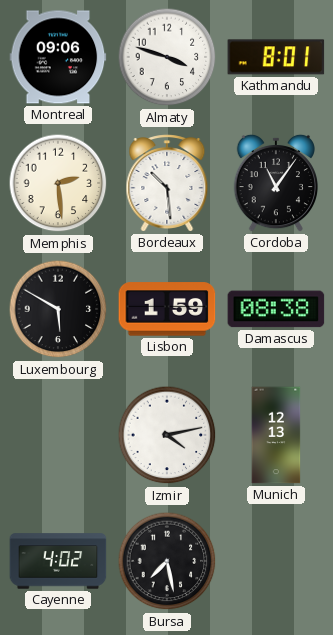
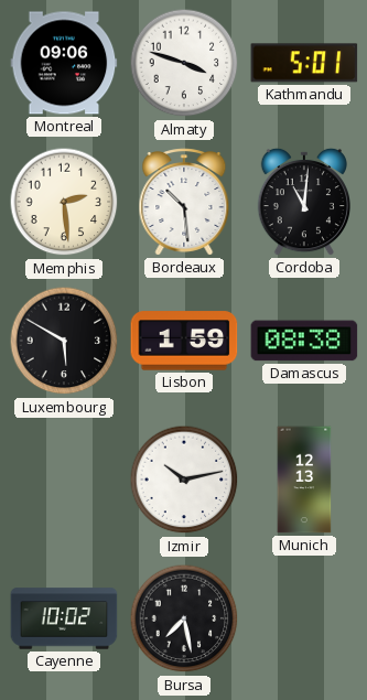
Kathmandu: 8:01 -> 5:01
Cordoba: 11:06 -> 11:01
Izmir: 4:13 -> 10:13
Cayenne: 4:02 -> 10:02
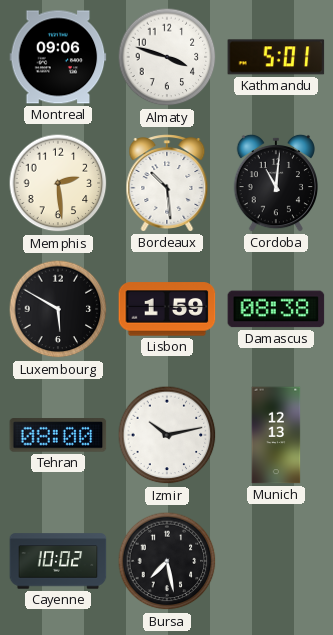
Tehran: none -> 08:00
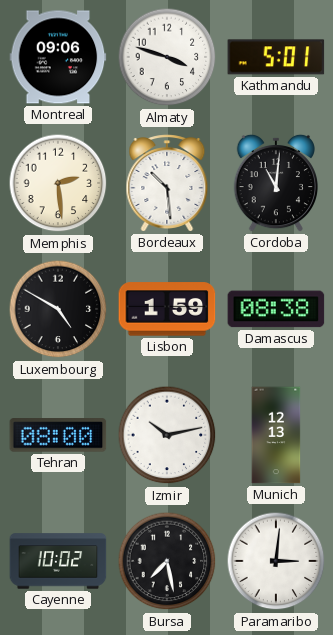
Luxembourg: 5:50 -> 4:50
Paramaribo: none -> 3:01
